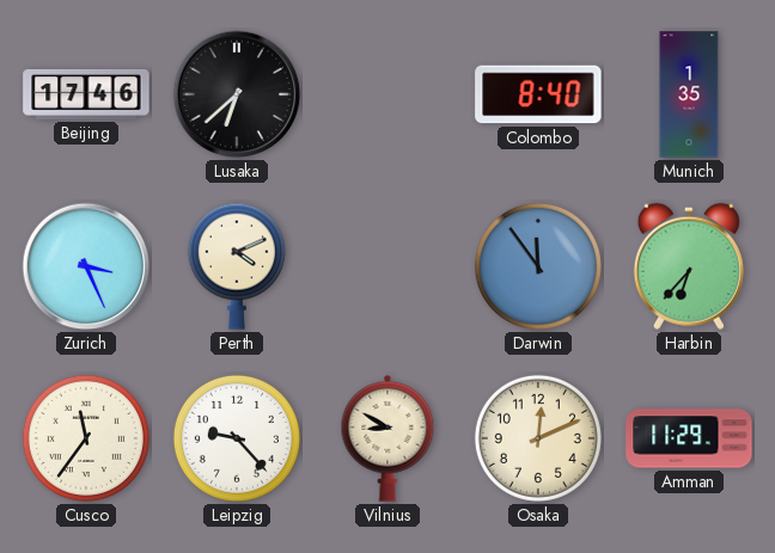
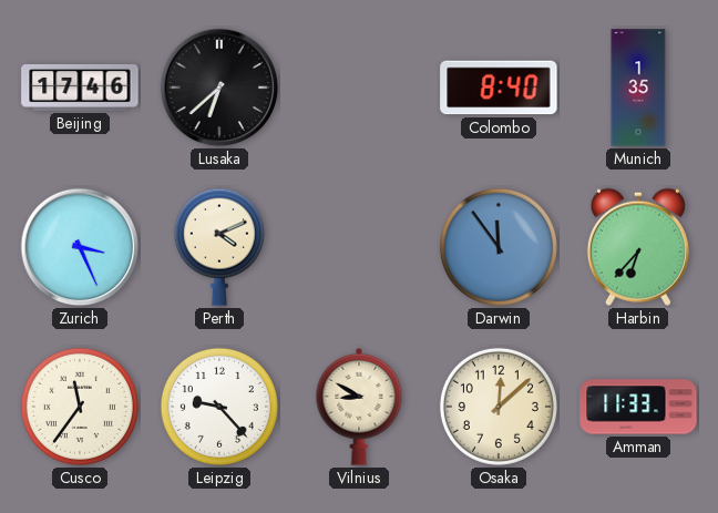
Osaka: 12:11 -> 12:08
Amman: 11:29 -> 11:33
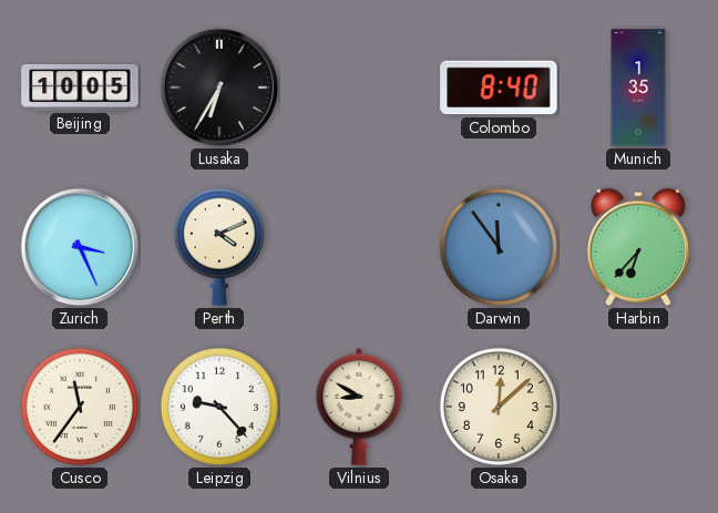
Beijing: 17:46 -> 10:05
Lusaka: 6:38 -> 6:35
Amman: 11:33 -> none
